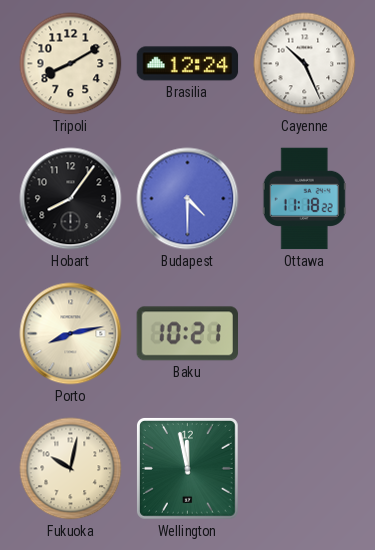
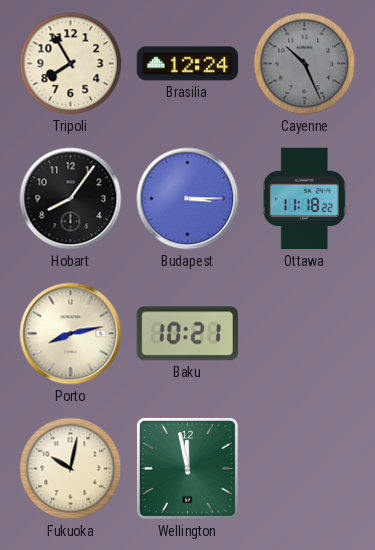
Tripoli: 8:10 -> 7:55
Cayenne dial: white -> grey
Budapest: 4:30 -> 3:15
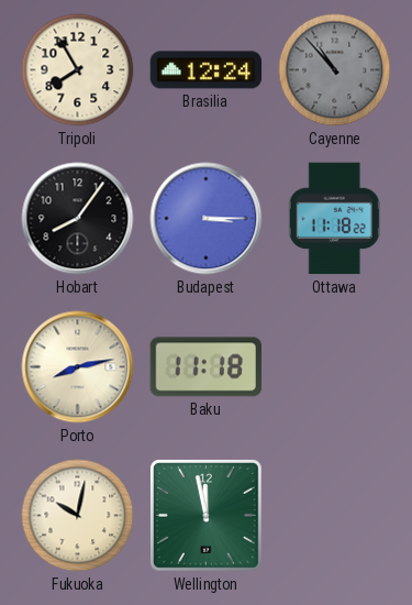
Cayenne: 10:26 -> 10:53
Baku: 10:21 -> 11:18
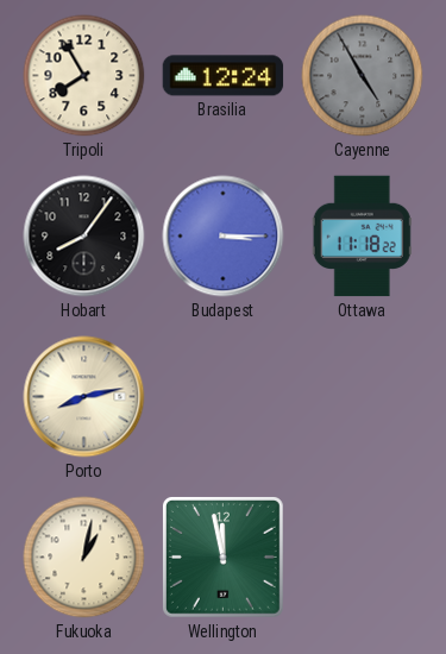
Cayenne: 10:53 -> 4:55
Baku: 11:18 -> none
Fukuoka: 10:02 -> 1:02
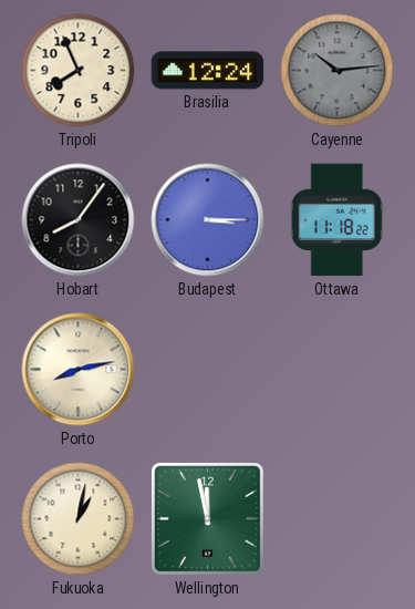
Tripoli: 7:55 -> 7:56
Cayenne: 4:55 -> 10:14
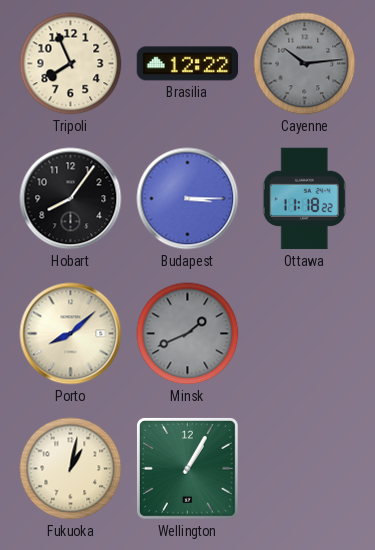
Brasilia: 12:24 -> 12:22
Porto: 8:13 -> 8:08
Minsk: none -> 1:41
Wellington: 11:58 -> 1:05
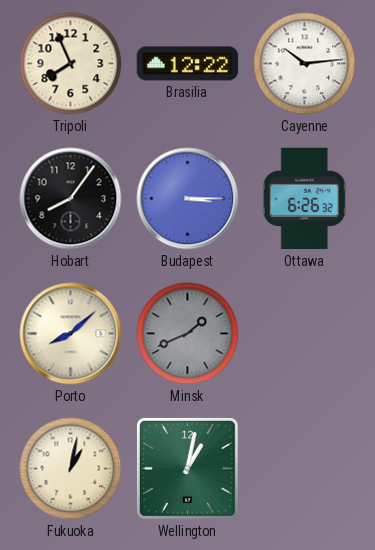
Cayenne dial: grey -> white
Ottawa: 11:18 -> 6:26
Wellington: 1:05 -> 1:02
